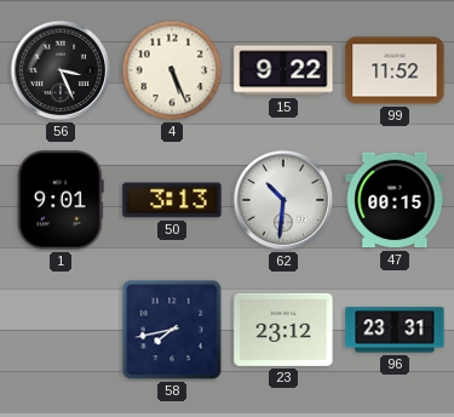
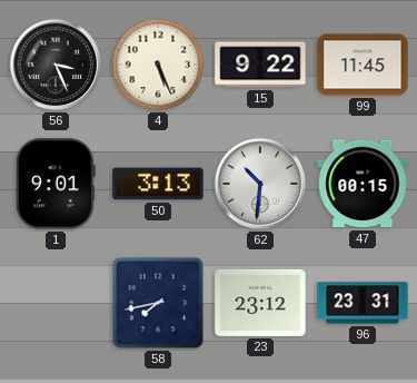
99: 11:52 -> 11:45
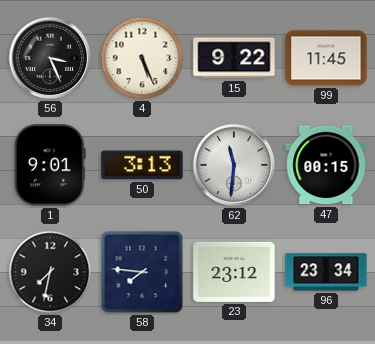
62: 10:31 -> 11:31
34: none -> 7:32
58: 7:43 -> 7:46
96: 23:31 -> 23:34
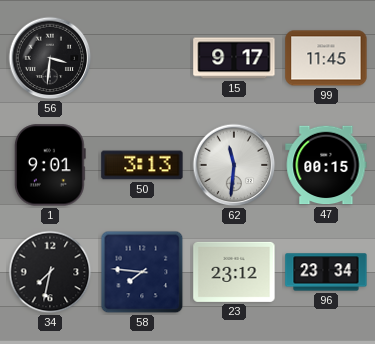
56: 3:26 -> 3:31
4: 5:26 -> none
15: 9:22 -> 9:17
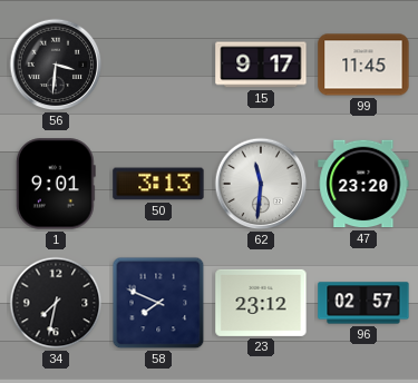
47: 00:15 -> 23:20
58: 7:46 -> 7:49
96: 23:34 -> 02:57
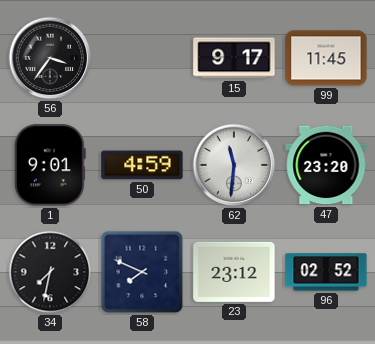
56: 3:31 -> 3:36
50: 3:13 -> 4:59
96: 02:57 -> 02:52
